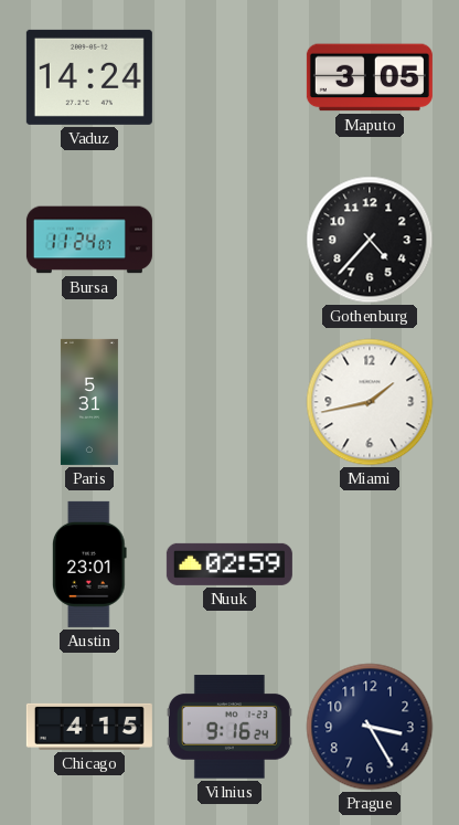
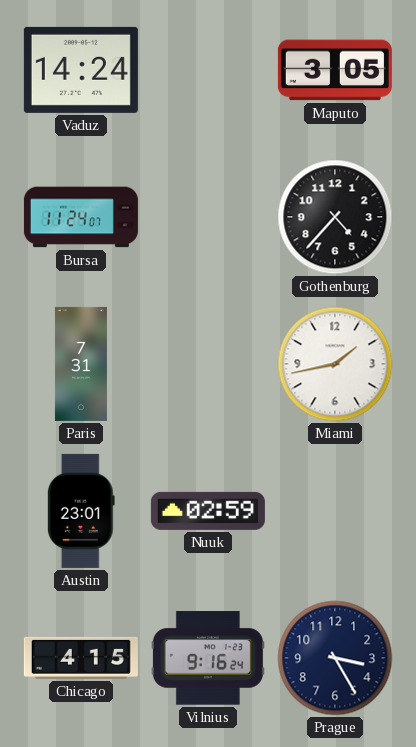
Paris: 5:31 -> 7:31
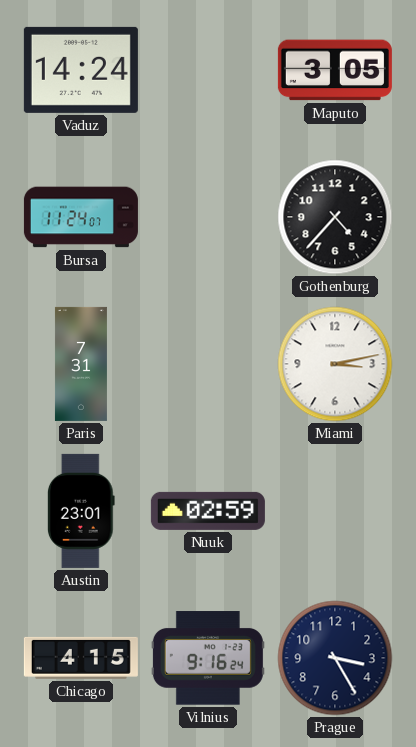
Miami: 1:43 -> 3:13
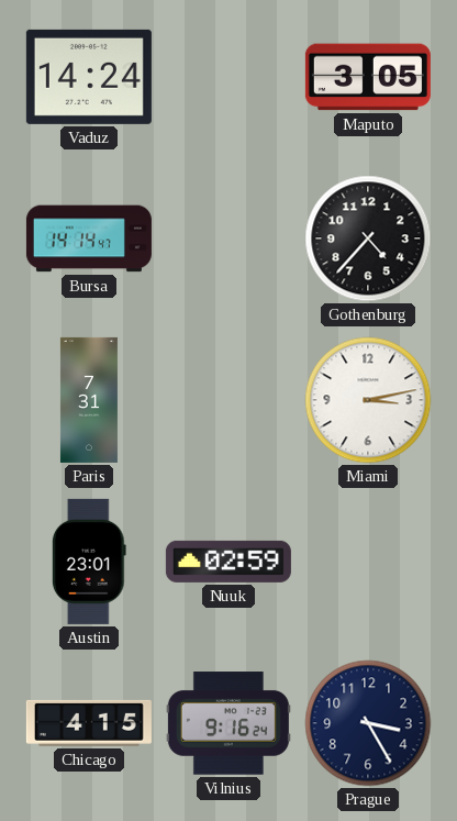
Bursa: 11:24 -> 14:14
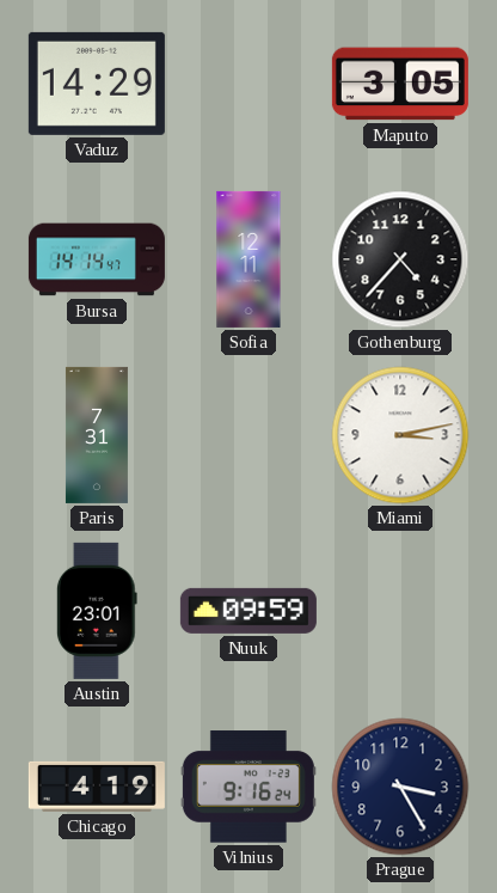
Vaduz: 14:24 -> 14:29
Sofia: none -> 12:11
Nuuk: 02:59 -> 09:59
Chicago: 4:15 -> 4:19
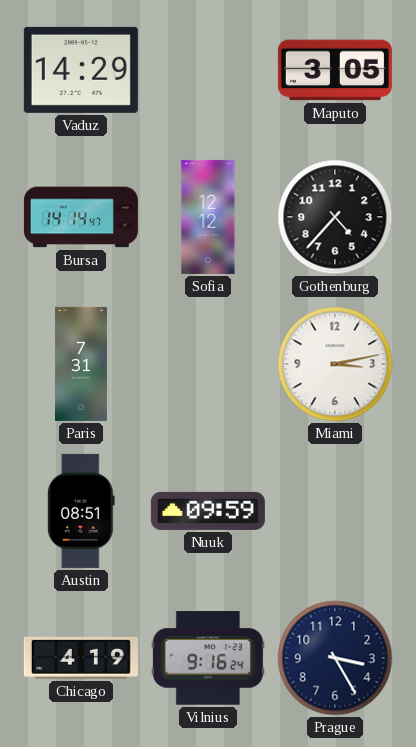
Sofia: 12:11 -> 12:12
Austin: 23:01 -> 08:51
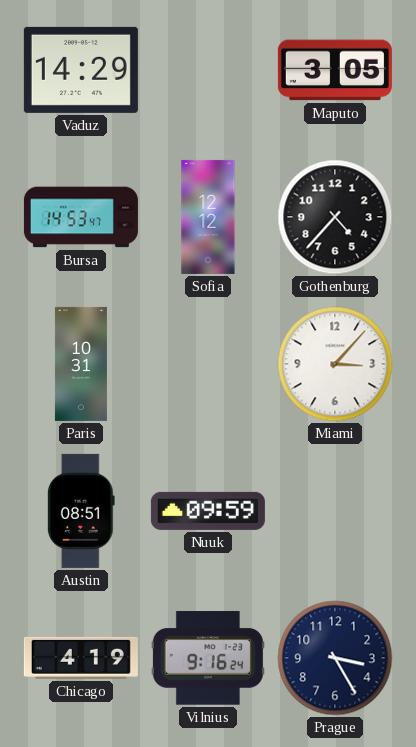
Bursa: 14:14 -> 14:53
Paris: 7:31 -> 10:31
Miami: 3:13 -> 3:07
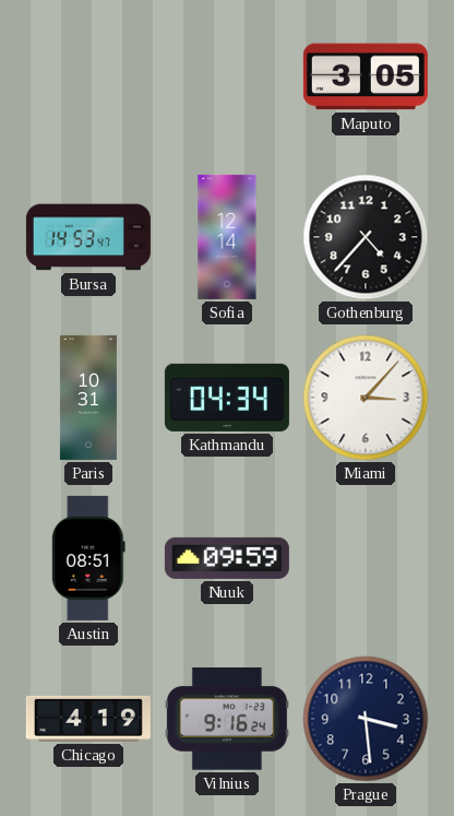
Vaduz: 14:29 -> none
Sofia: 12:12 -> 12:14
Kathmandu: none -> 04:34
Prague: 3:25 -> 3:29
